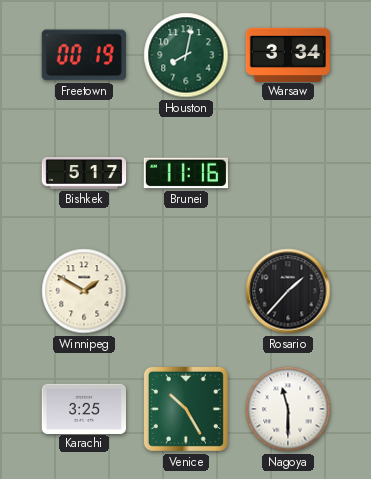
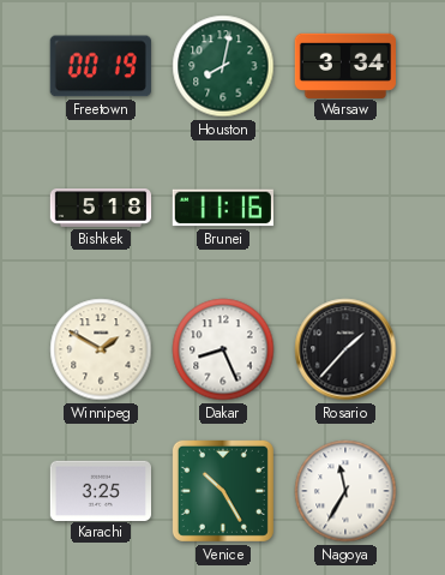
Bishkek: 5:17 -> 5:18
Dakar: none -> 8:26
Nagoya: 11:30 -> 11:35
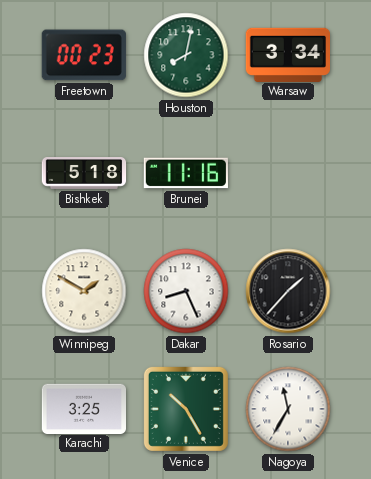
Freetown: 00:19 -> 00:23
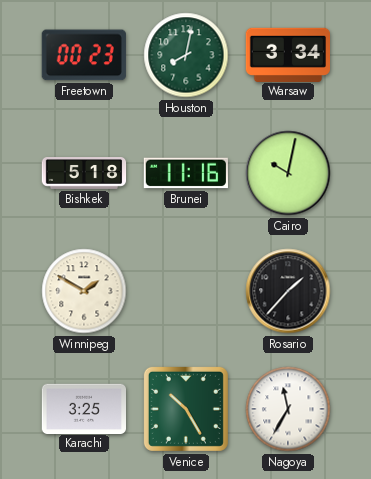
Cairo: none -> 10:02
Dakar: 8:26 -> none
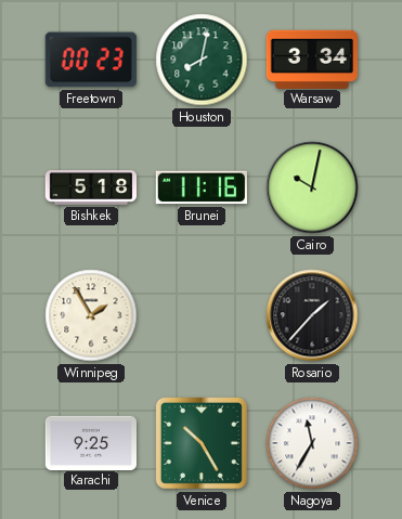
Winnipeg: 1:50 -> 1:55
Karachi: 3:25 -> 9:25
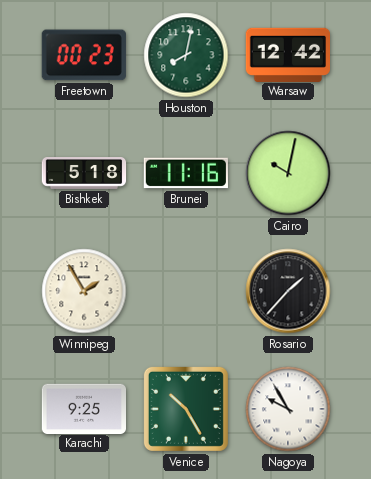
Warsaw: 3:34 -> 12:42
Nagoya: 11:35 -> 9:55
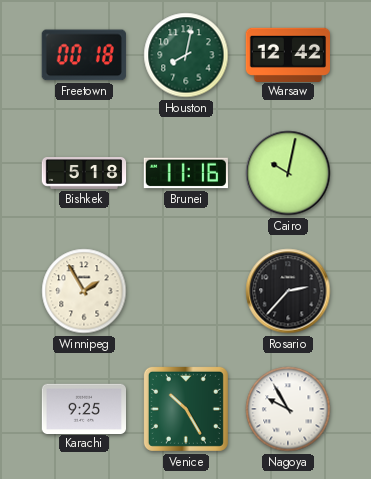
Freetown: 00:23 -> 00:18
Rosario: 1:37 -> 2:37
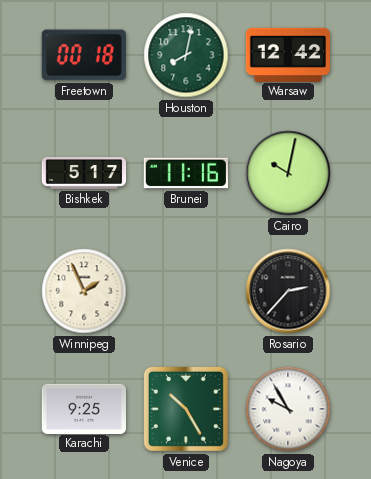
Bishkek: 5:18 -> 5:17
Winnipeg: 1:55 -> 1:56
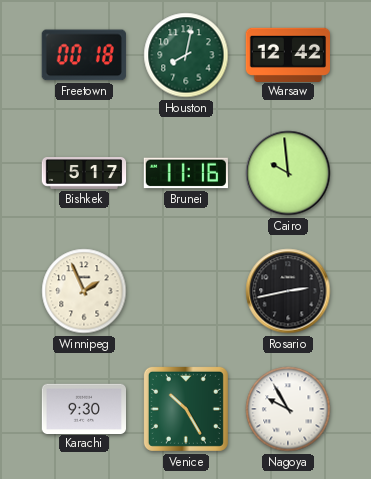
Cairo: 10:02 -> 9:59
Rosario: 2:37 -> 2:43
Karachi: 9:25 -> 9:30
